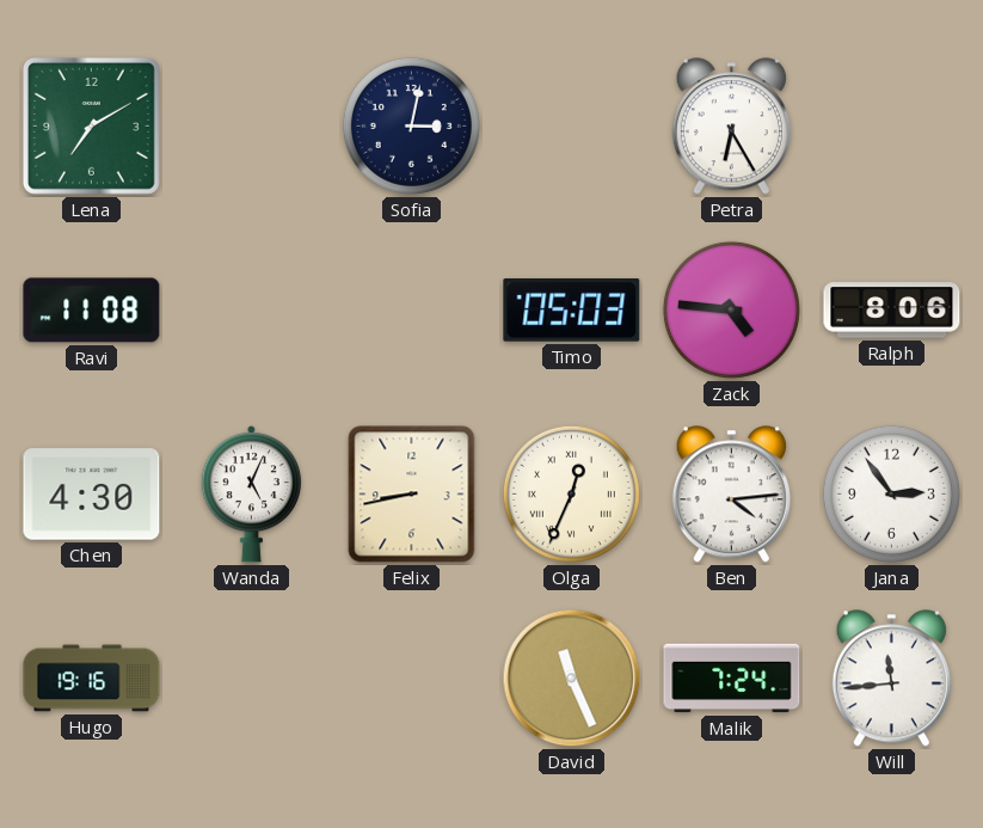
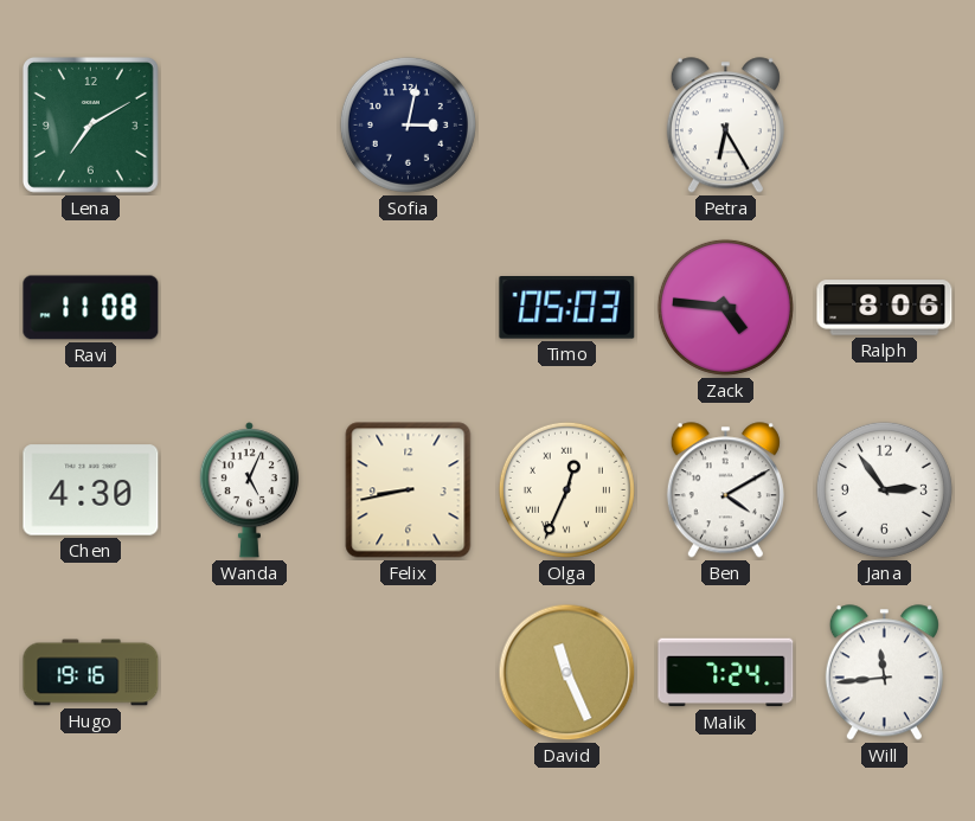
Ben: 4:14 -> 4:10
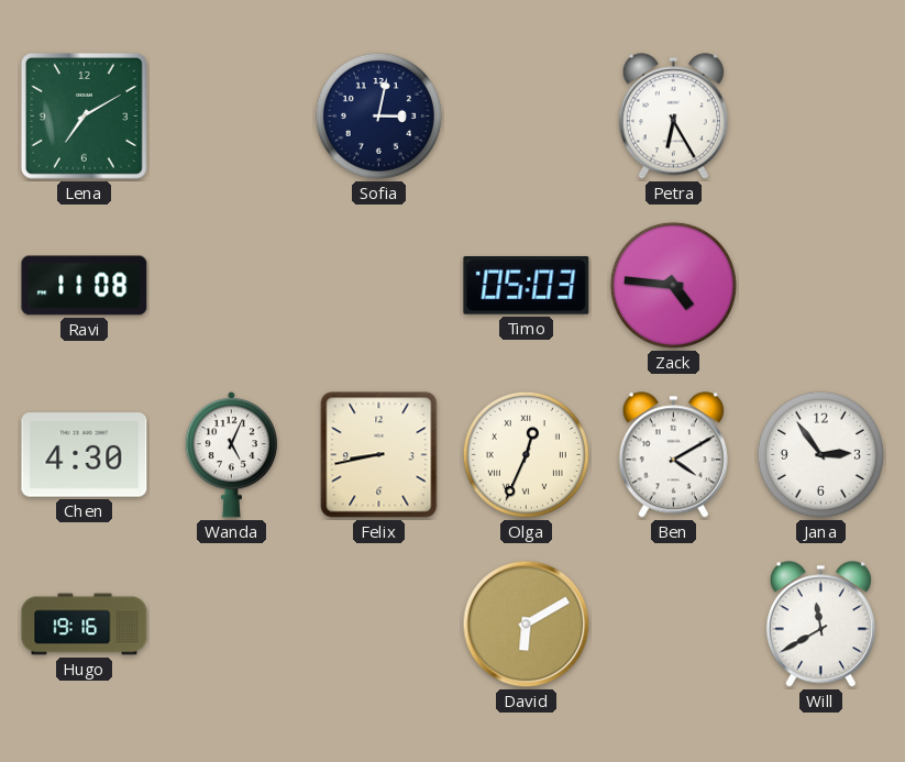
Ralph: 8:06 -> none
David: 11:26 -> 6:10
Malik: 7:24 -> none
Will: 11:44 -> 11:40
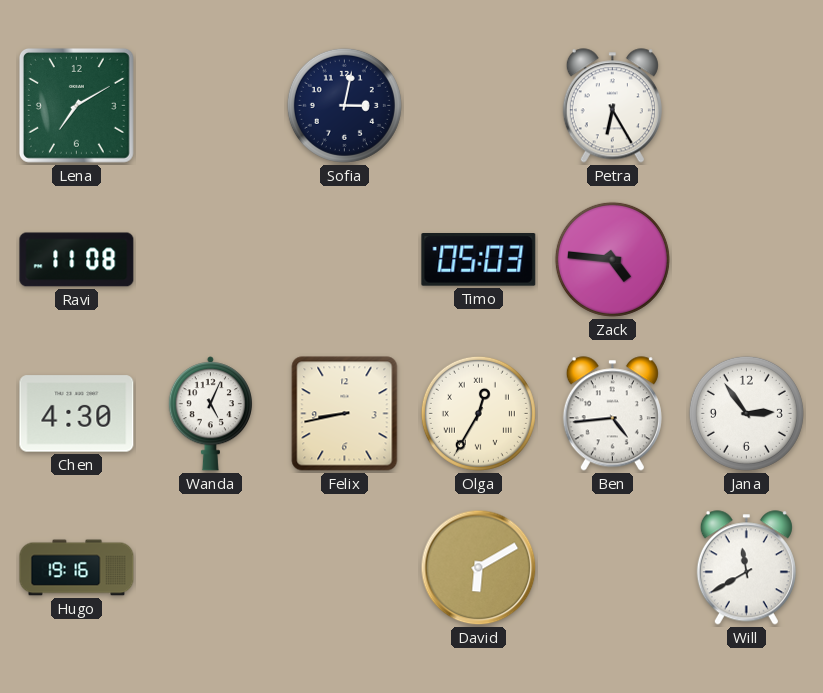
Olga: 12:34 -> 12:35
Ben: 4:10 -> 4:44
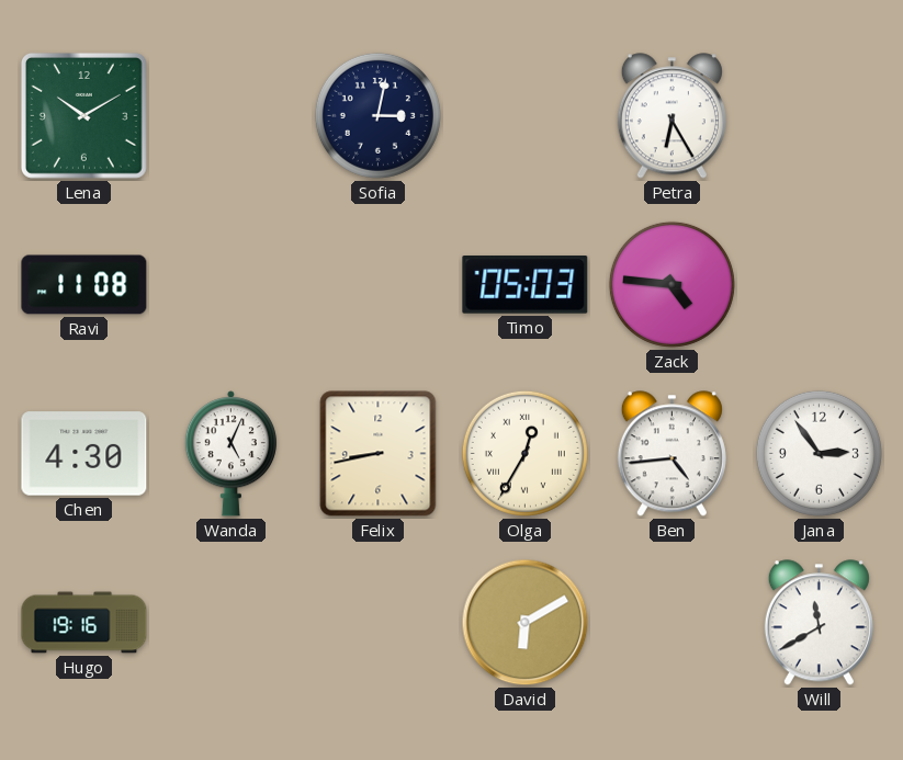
Lena: 7:10 -> 10:10
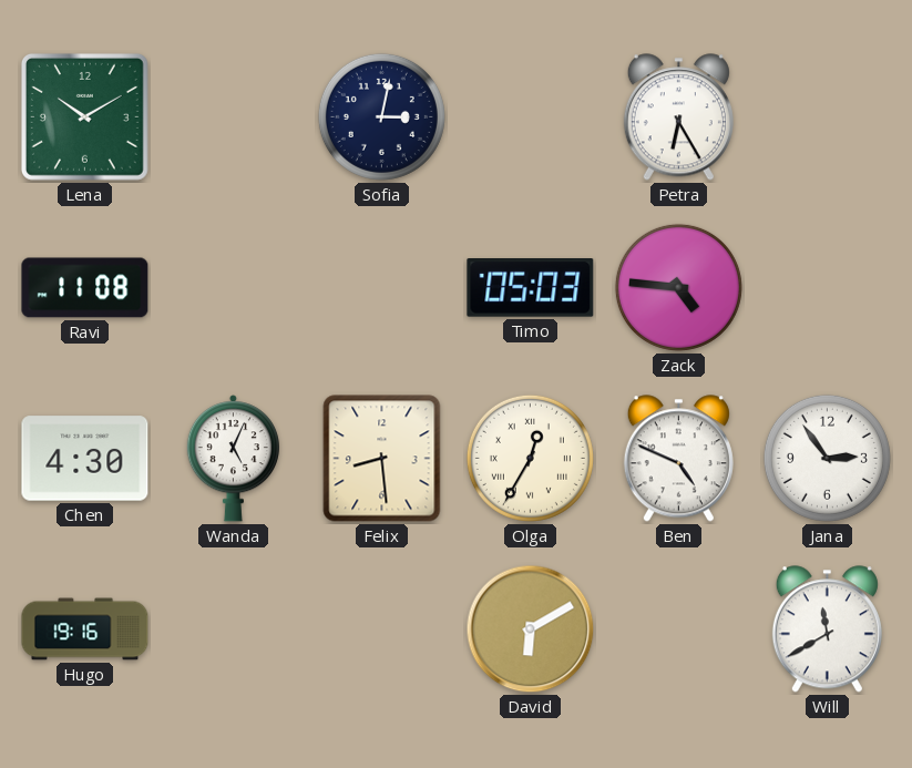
Felix: 8:43 -> 8:29
Ben: 4:44 -> 4:49
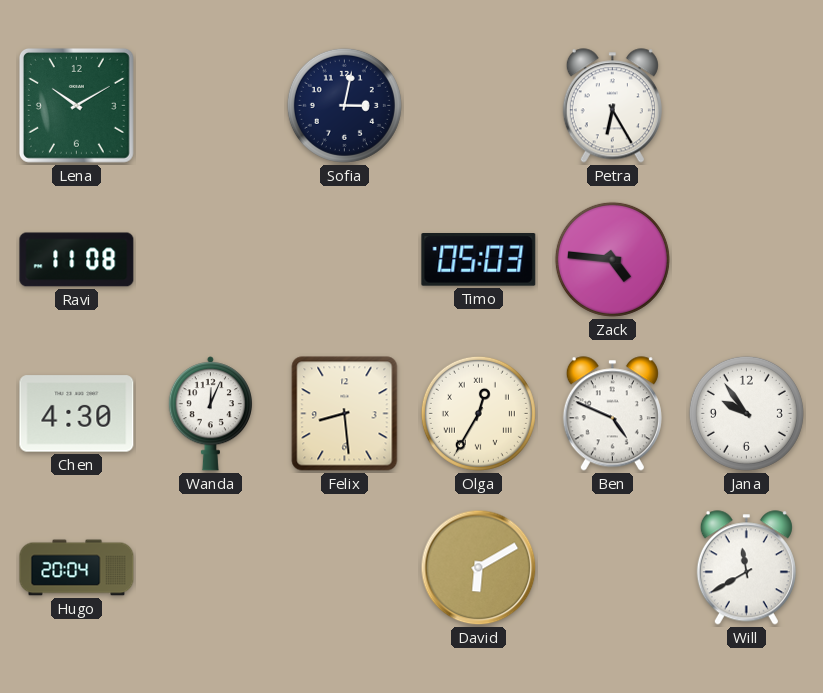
Wanda: 5:04 -> 12:04
Jana: 2:54 -> 9:54
Hugo: 19:16 -> 20:04
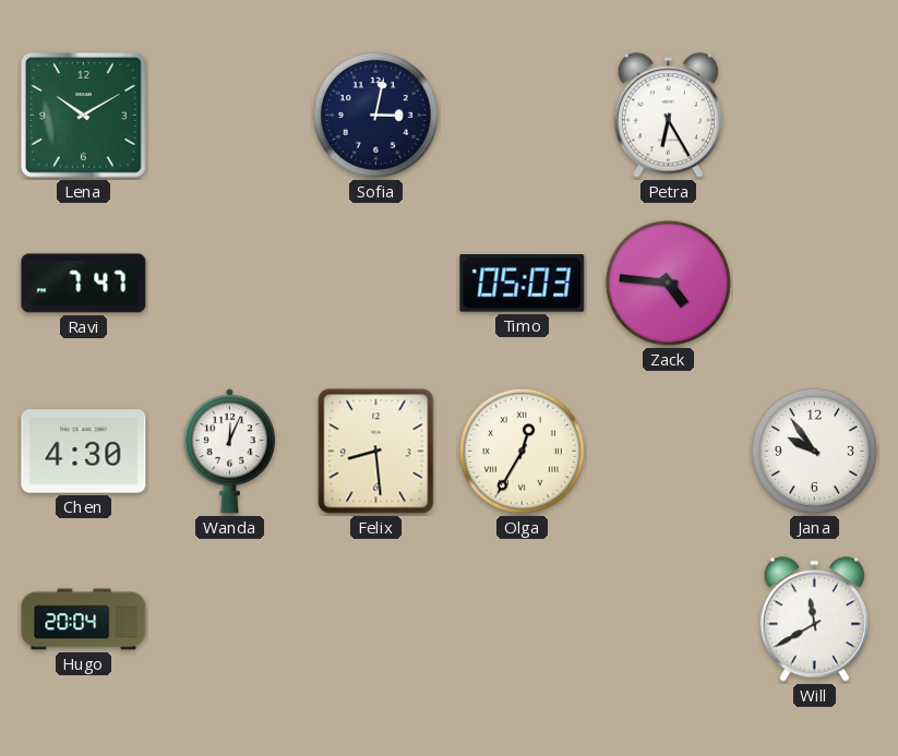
Ravi: 11:08 -> 7:47
Ben: 4:49 -> none
David: 6:10 -> none
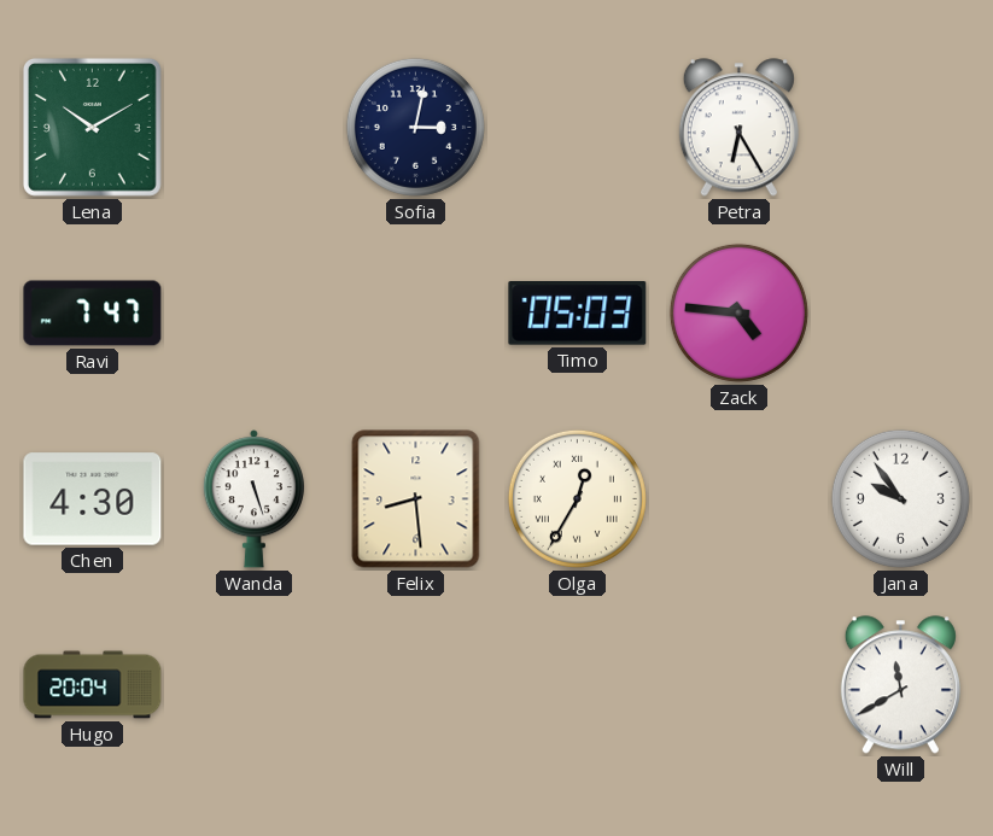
Wanda: 12:04 -> 5:27
